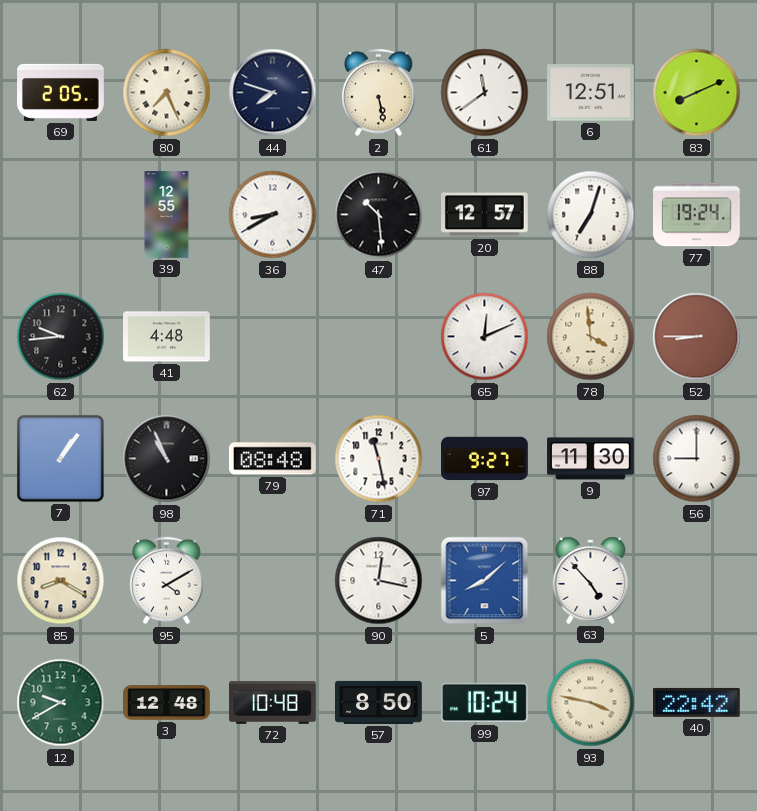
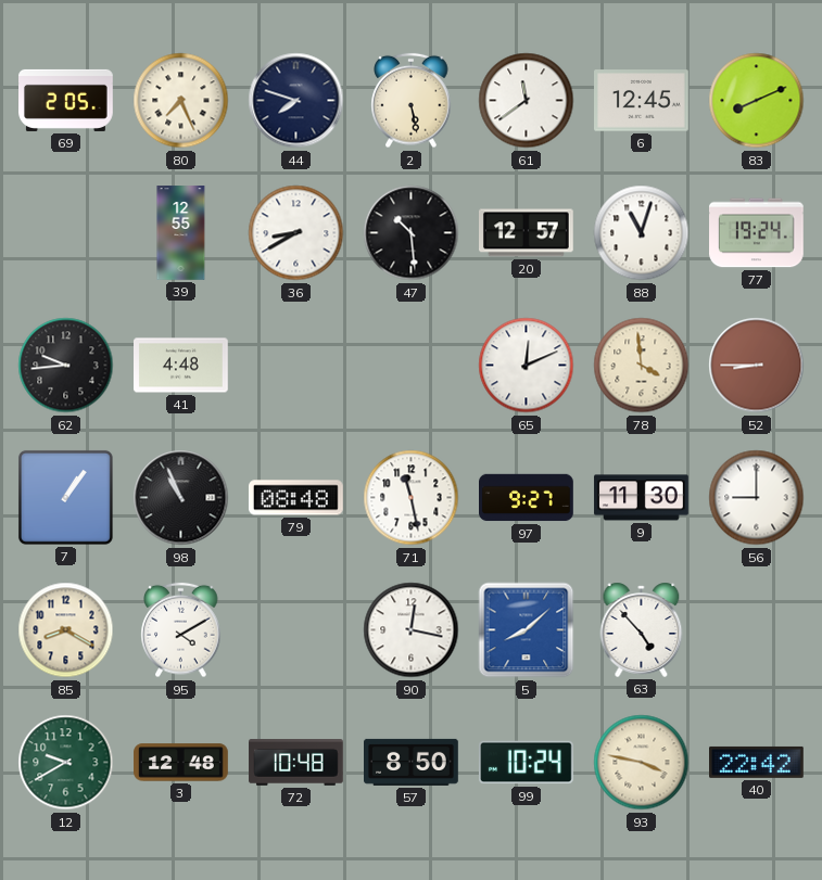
6: 12:51 -> 12:45
88: 7:03 -> 11:03
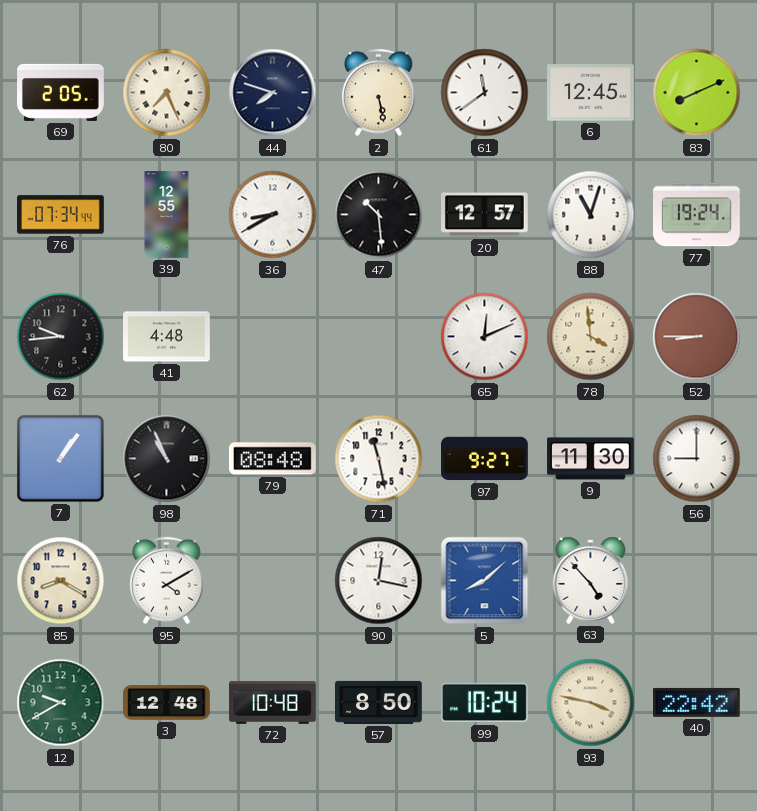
76: none -> 07:34
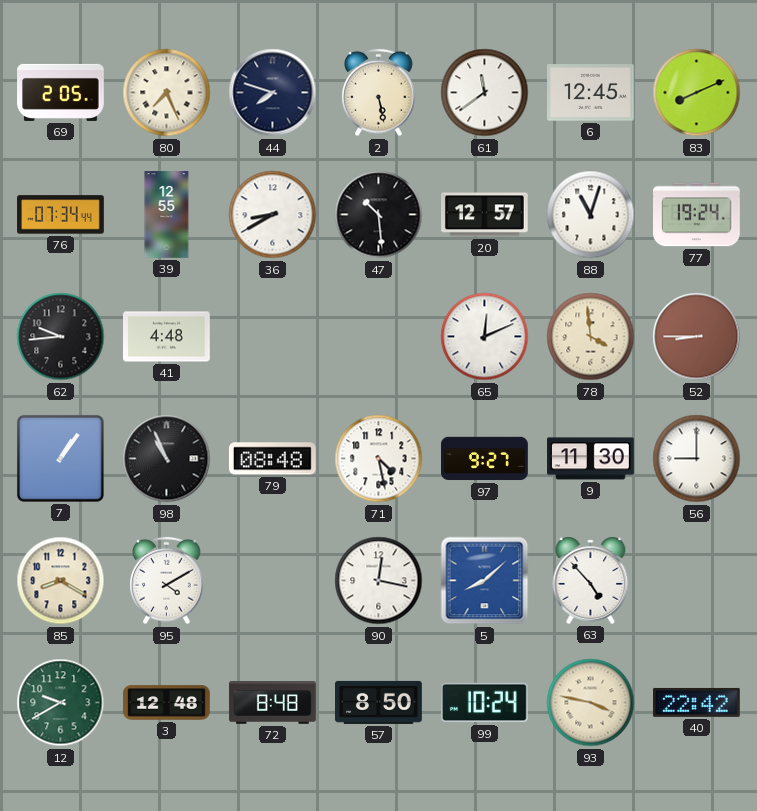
71: 11:28 -> 4:28
72: 10:48 -> 8:48
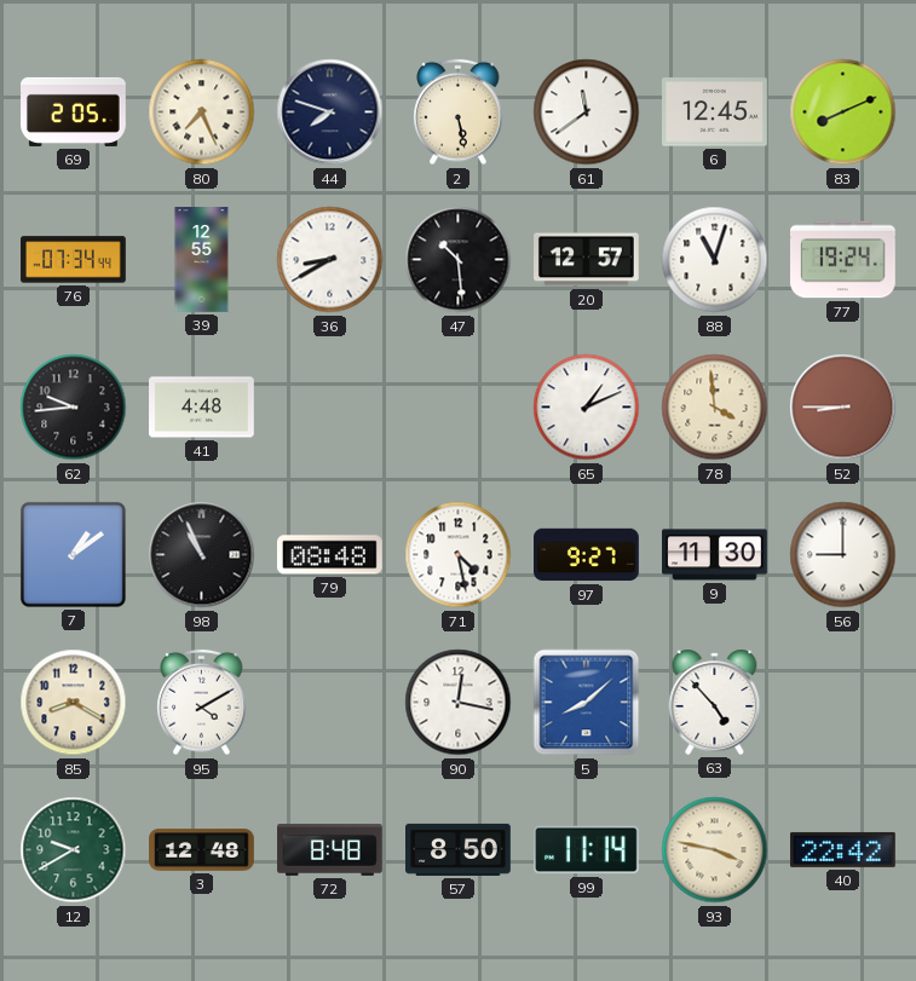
65: 12:11 -> 1:11
7: 1:06 -> 1:09
99: 10:24 -> 11:14
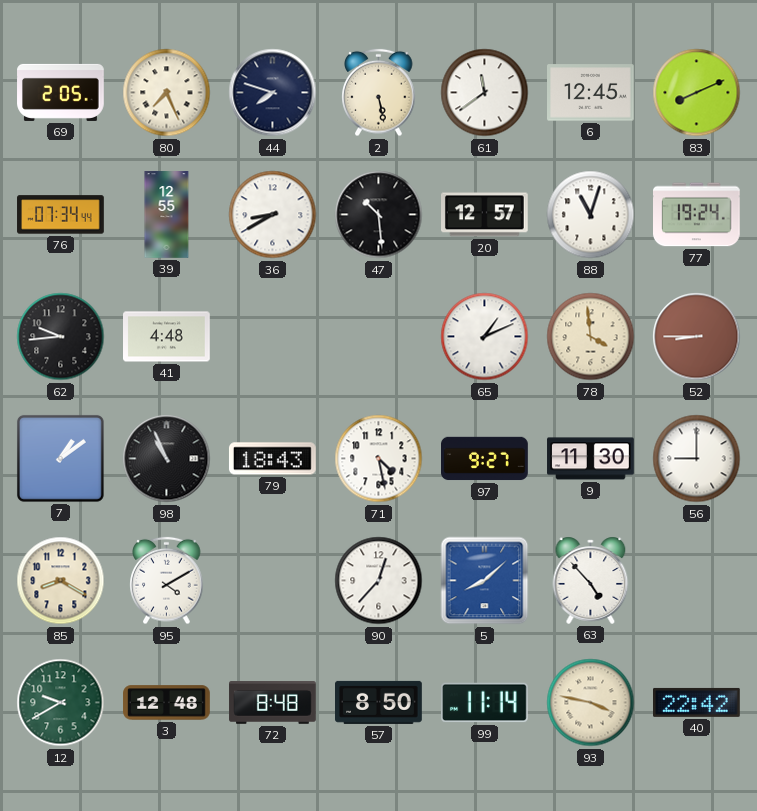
79: 08:48 -> 18:43
90: 12:17 -> 12:37
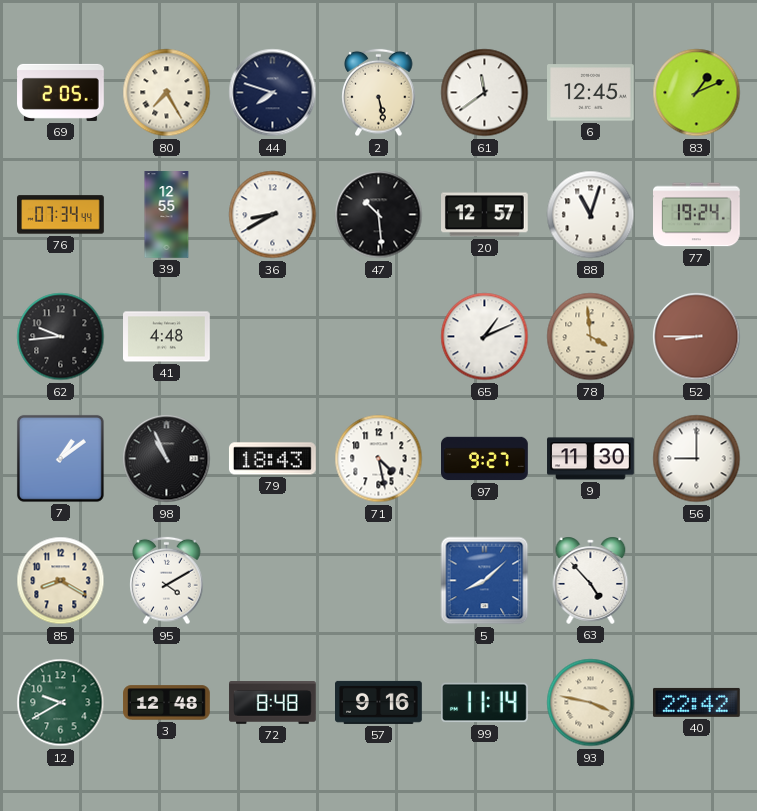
80: 7:26 -> 7:25
83: 8:11 -> 1:11
90: 12:37 -> none
57: 8:50 -> 9:16
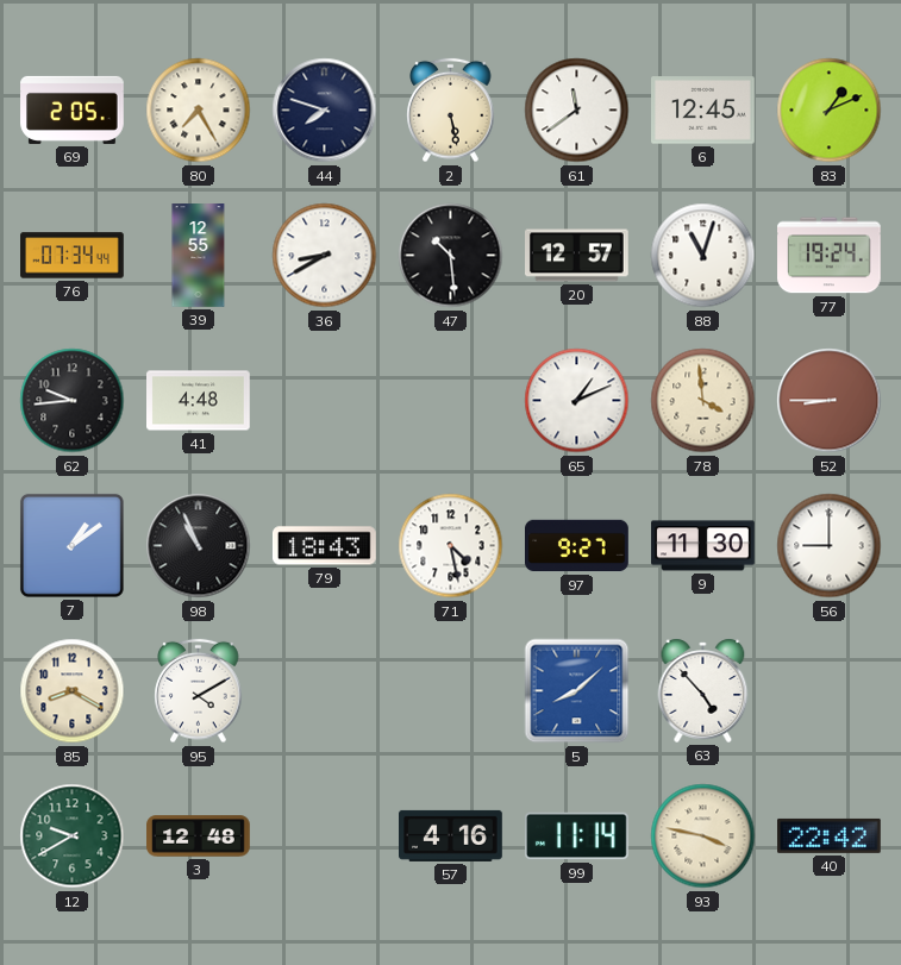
72: 8:48 -> none
57: 9:16 -> 4:16
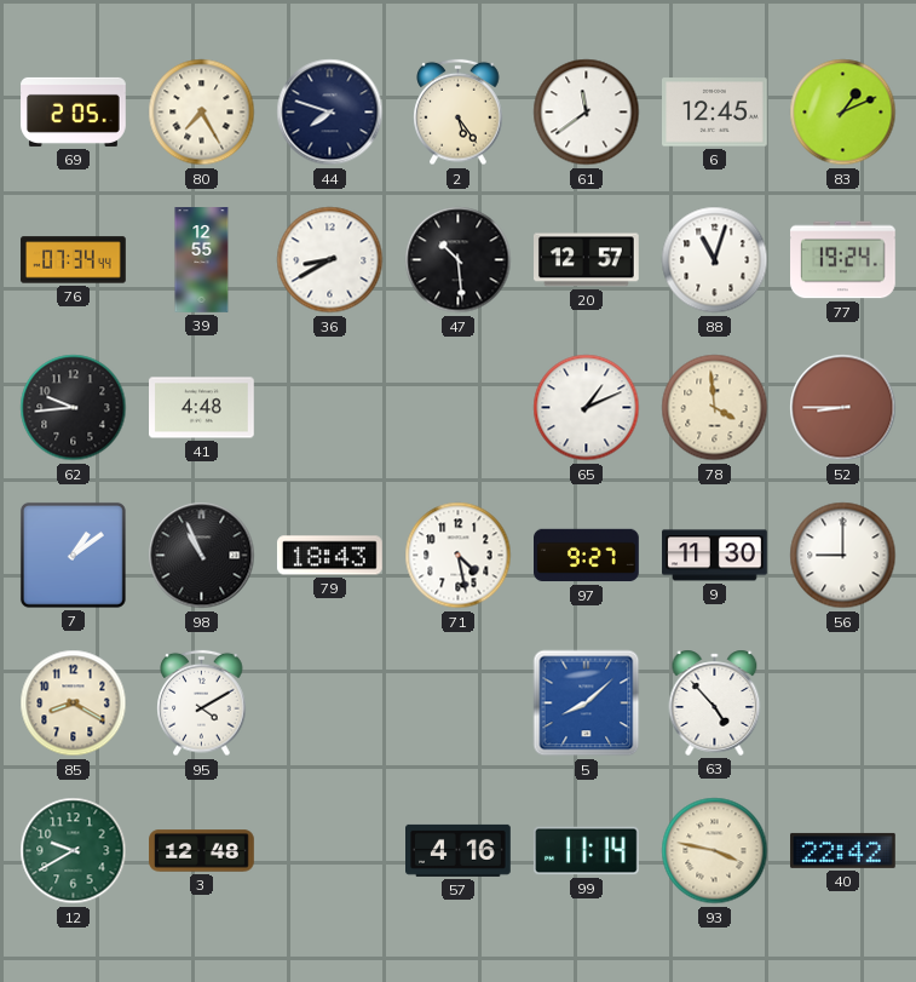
2: 5:28 -> 5:24
